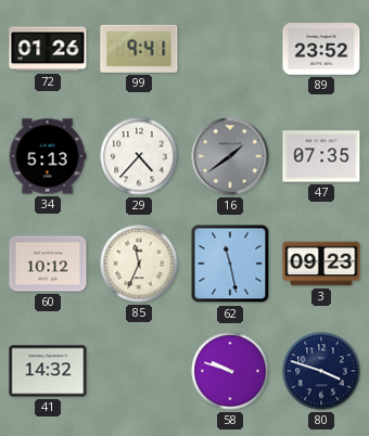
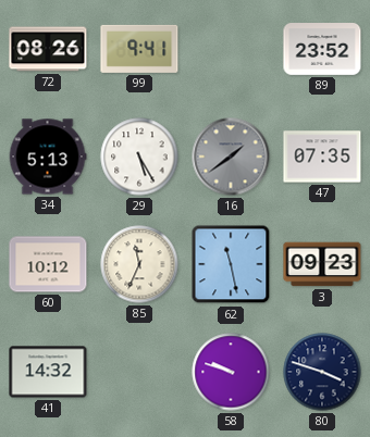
72: 01:26 -> 08:26
29: 4:37 -> 5:25
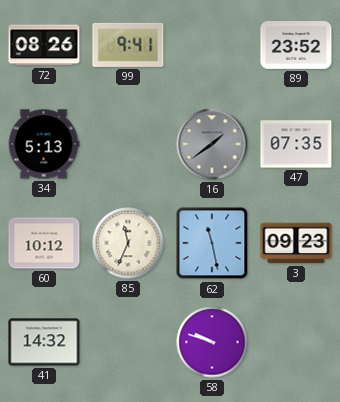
29: 5:25 -> none
80: 3:48 -> none
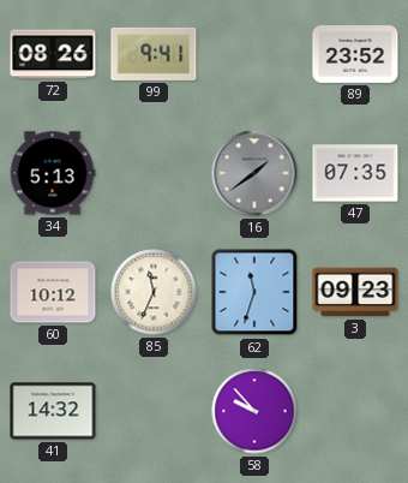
62: 11:28 -> 11:33
58: 9:48 -> 9:53
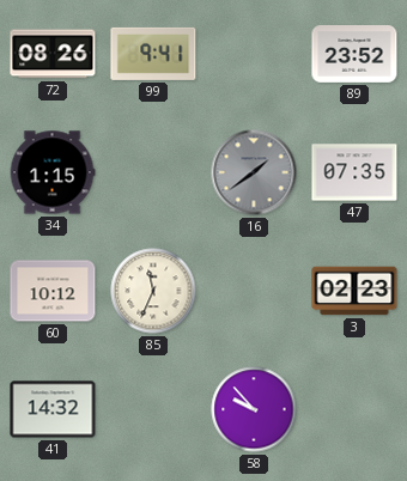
34: 5:13 -> 1:15
62: 11:33 -> none
3: 09:23 -> 02:23
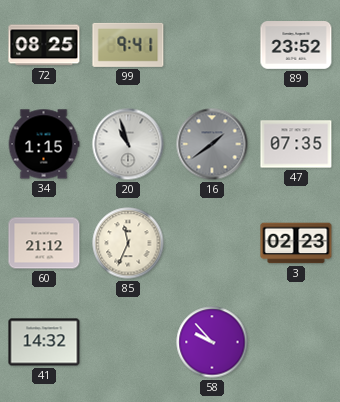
72: 08:26 -> 08:25
20: none -> 10:57
60: 10:12 -> 21:12
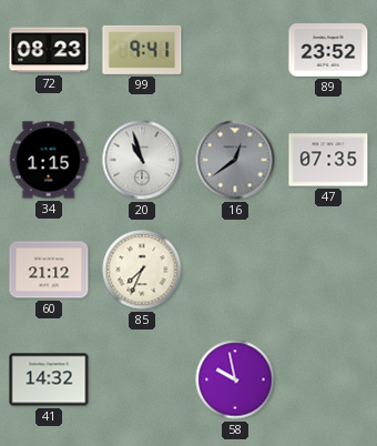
72: 08:25 -> 08:23
16: 1:39 -> 12:39
85: 11:34 -> 7:34
3: 02:23 -> none
58: 9:53 -> 9:58
